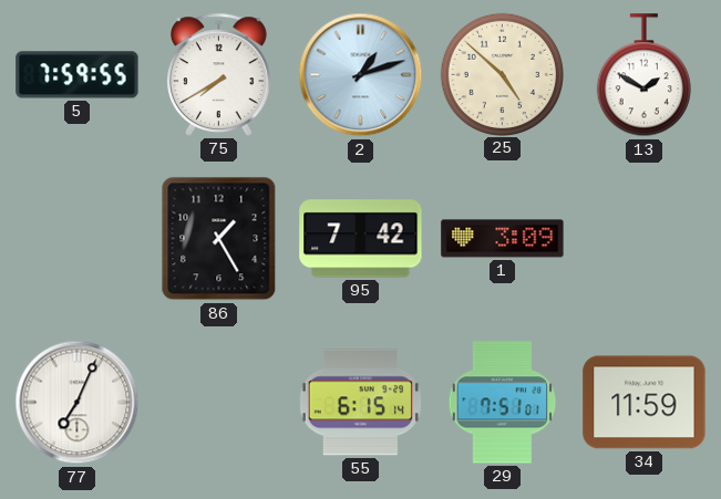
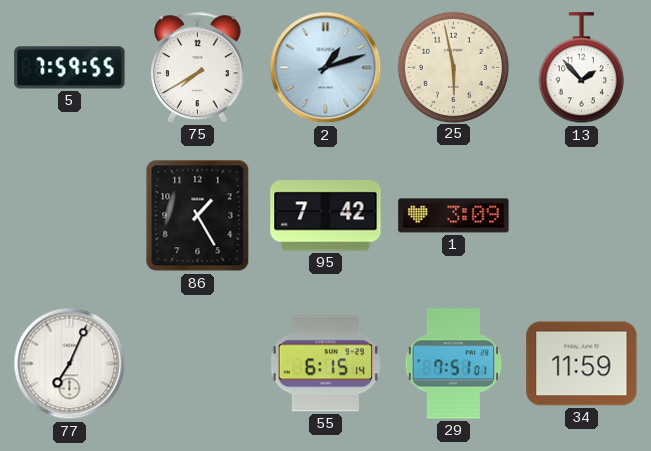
25: 4:52 -> 5:58
13: 1:50 -> 1:53
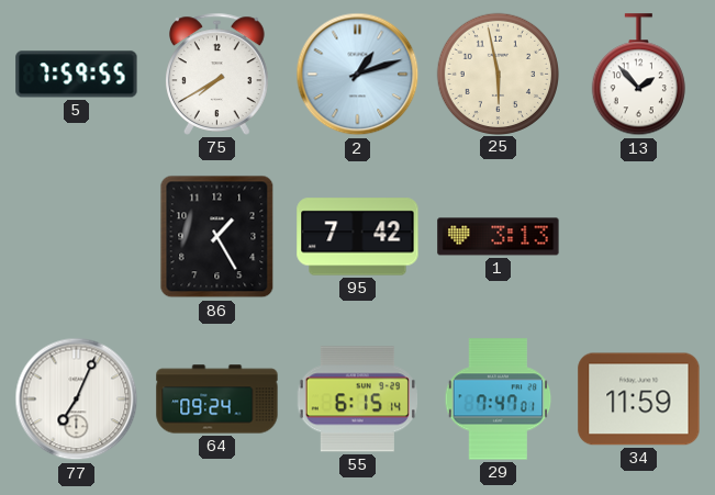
1: 3:09 -> 3:13
64: none -> 09:24
29: 7:51 -> 7:47
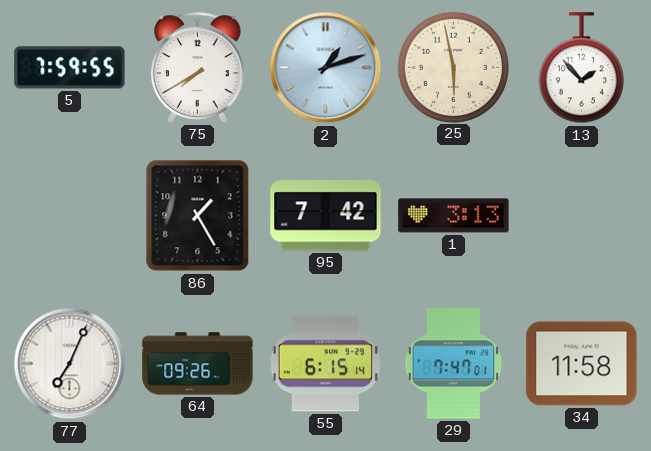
64: 09:24 -> 09:26
34: 11:59 -> 11:58
